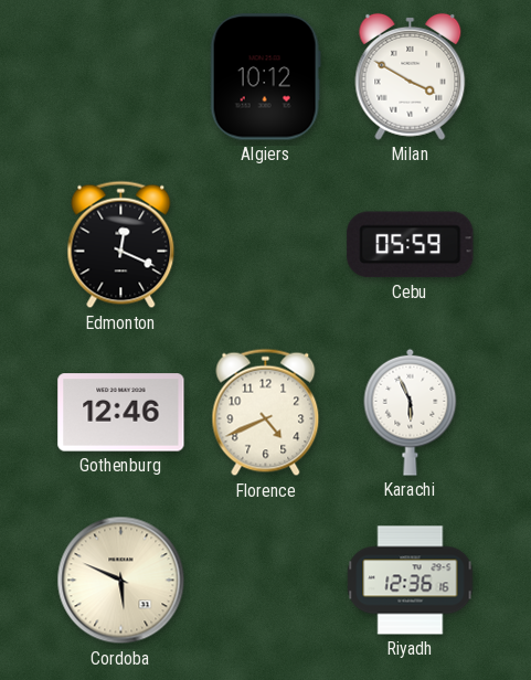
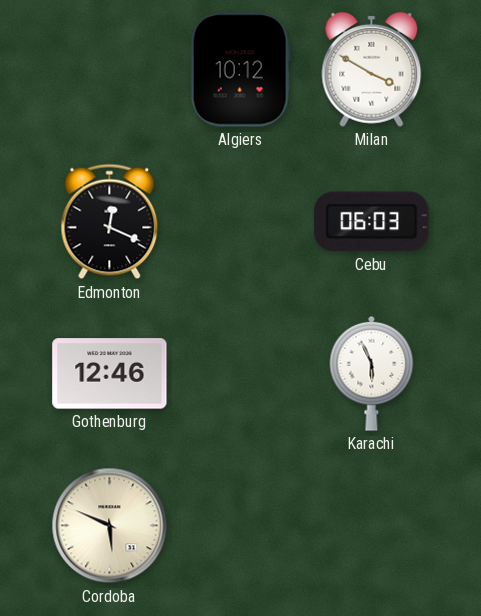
Cebu: 05:59 -> 06:03
Florence: 4:41 -> none
Riyadh: 12:36 -> none
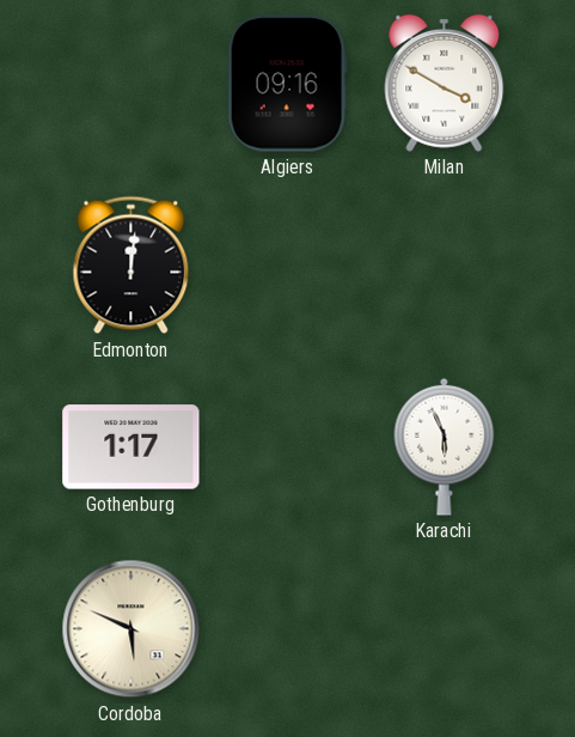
Algiers: 10:12 -> 09:16
Edmonton: 12:19 -> 12:01
Cebu: 06:03 -> none
Gothenburg: 12:46 -> 1:17
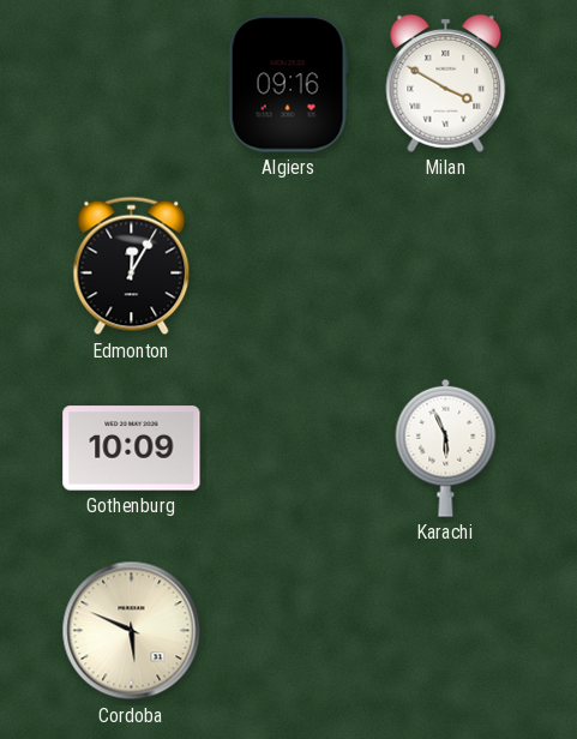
Edmonton: 12:01 -> 12:05
Gothenburg: 1:17 -> 10:09
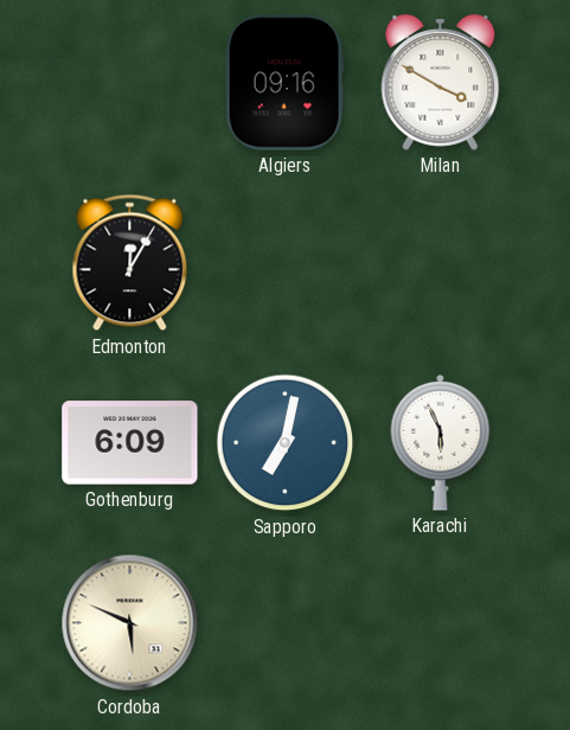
Gothenburg: 10:09 -> 6:09
Sapporo: none -> 7:02
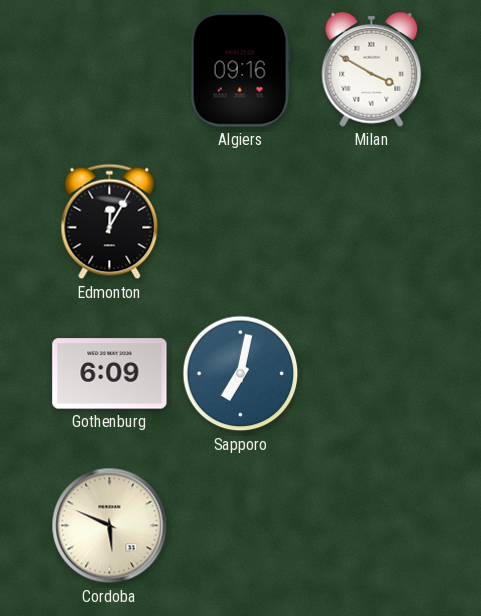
Karachi: 5:56 -> none
